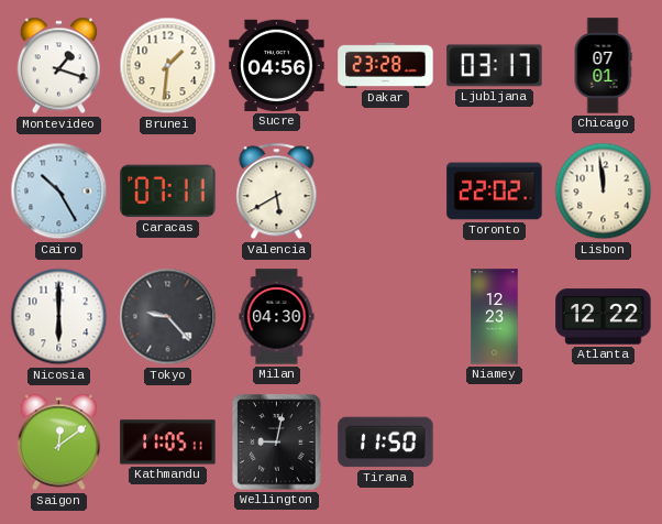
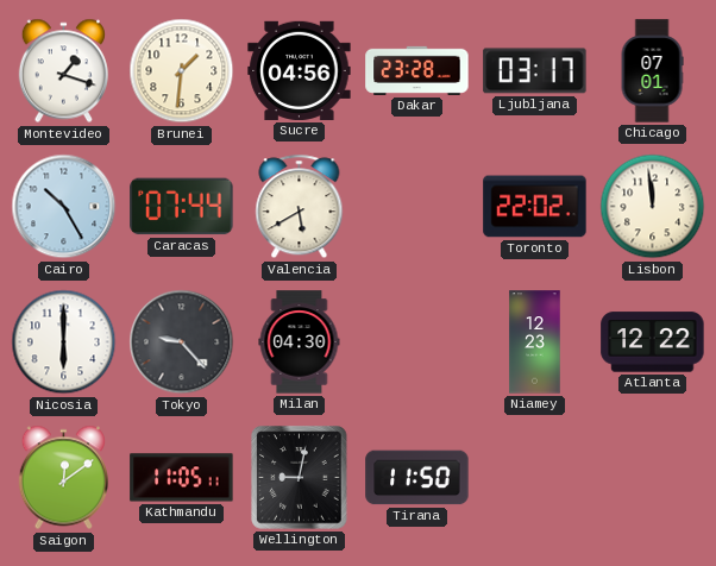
Caracas: 07:11 -> 07:44
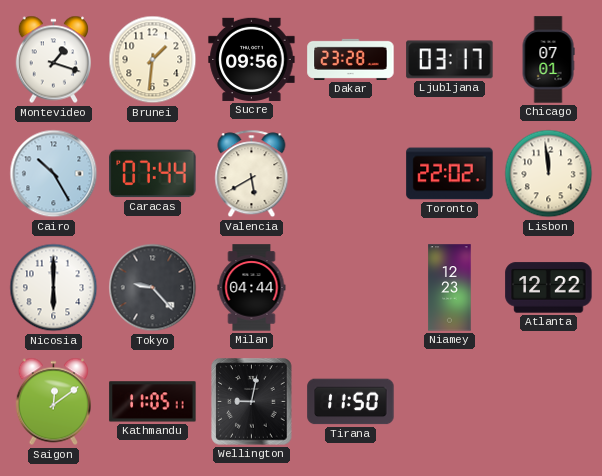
Sucre: 04:56 -> 09:56
Milan: 04:30 -> 04:44
